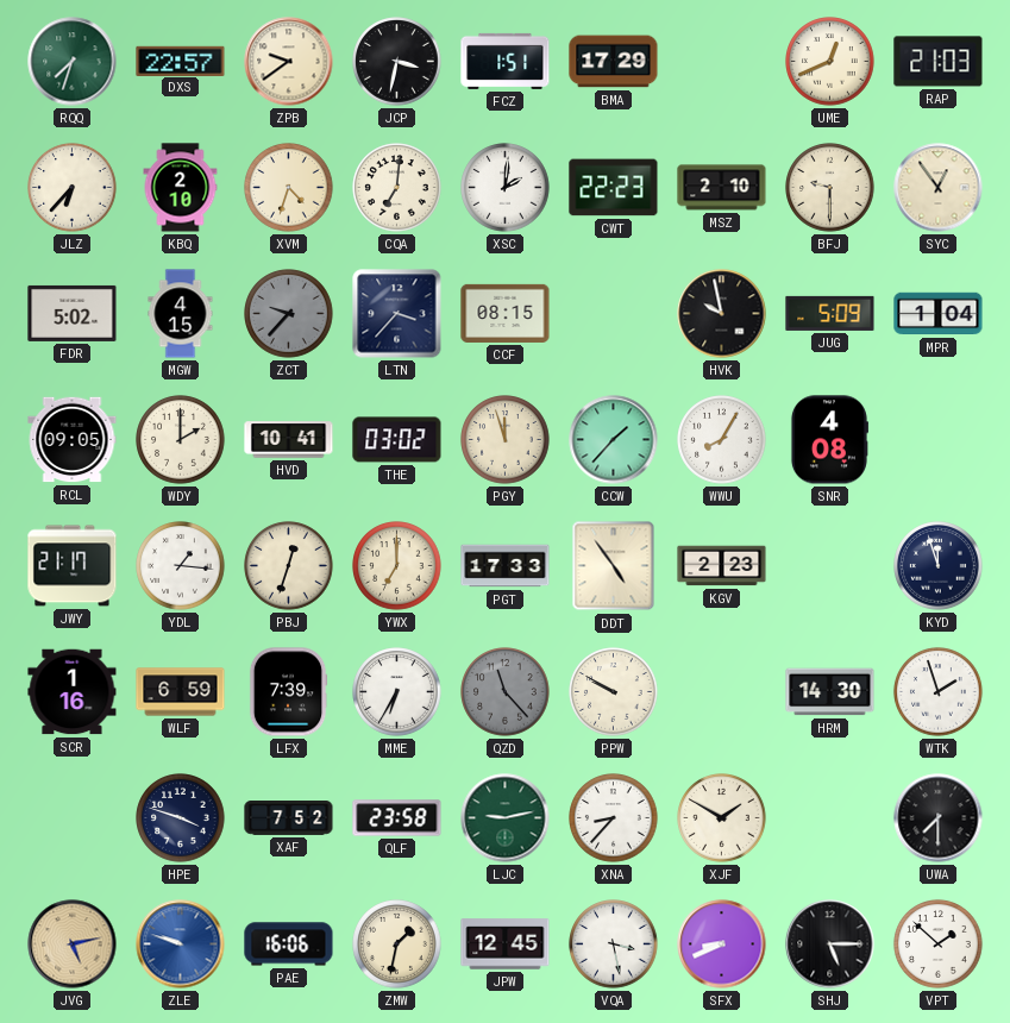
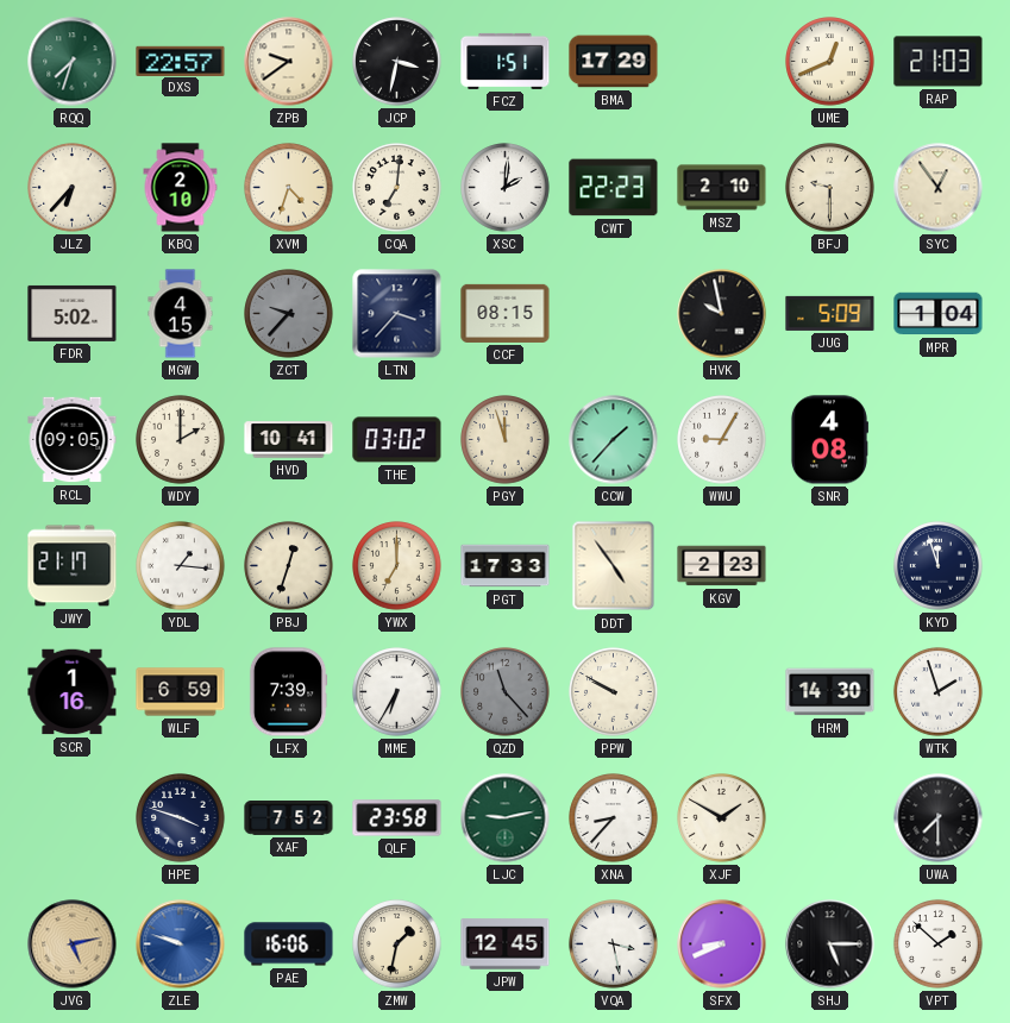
WWU: 8:05 -> 9:05
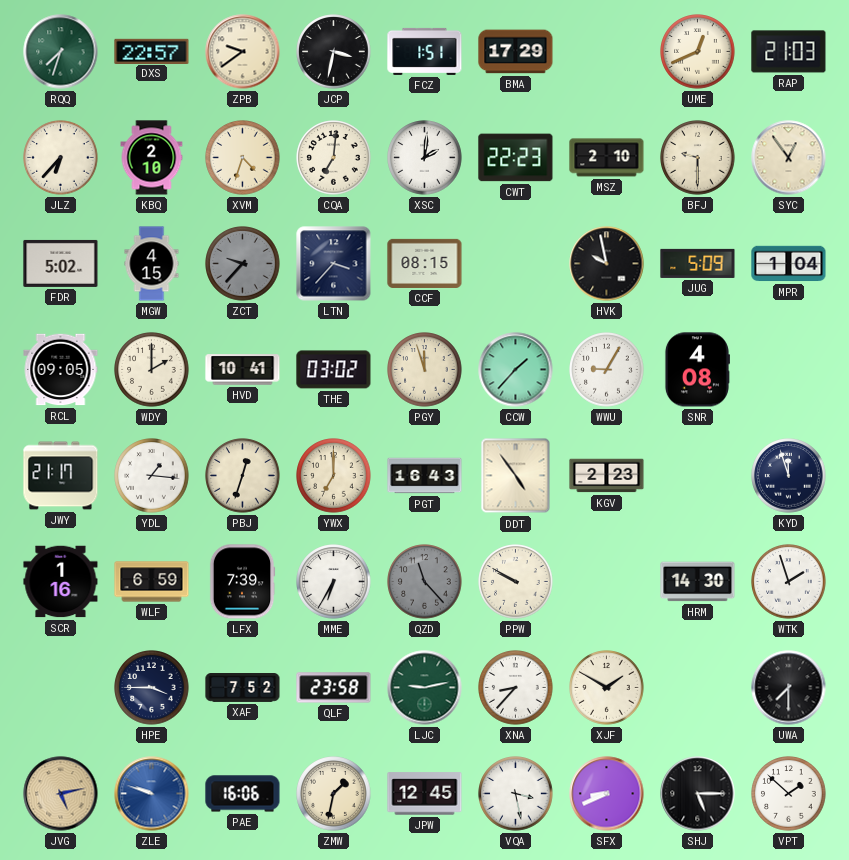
PGT: 17:33 -> 16:43
HPE: 3:48 -> 3:45
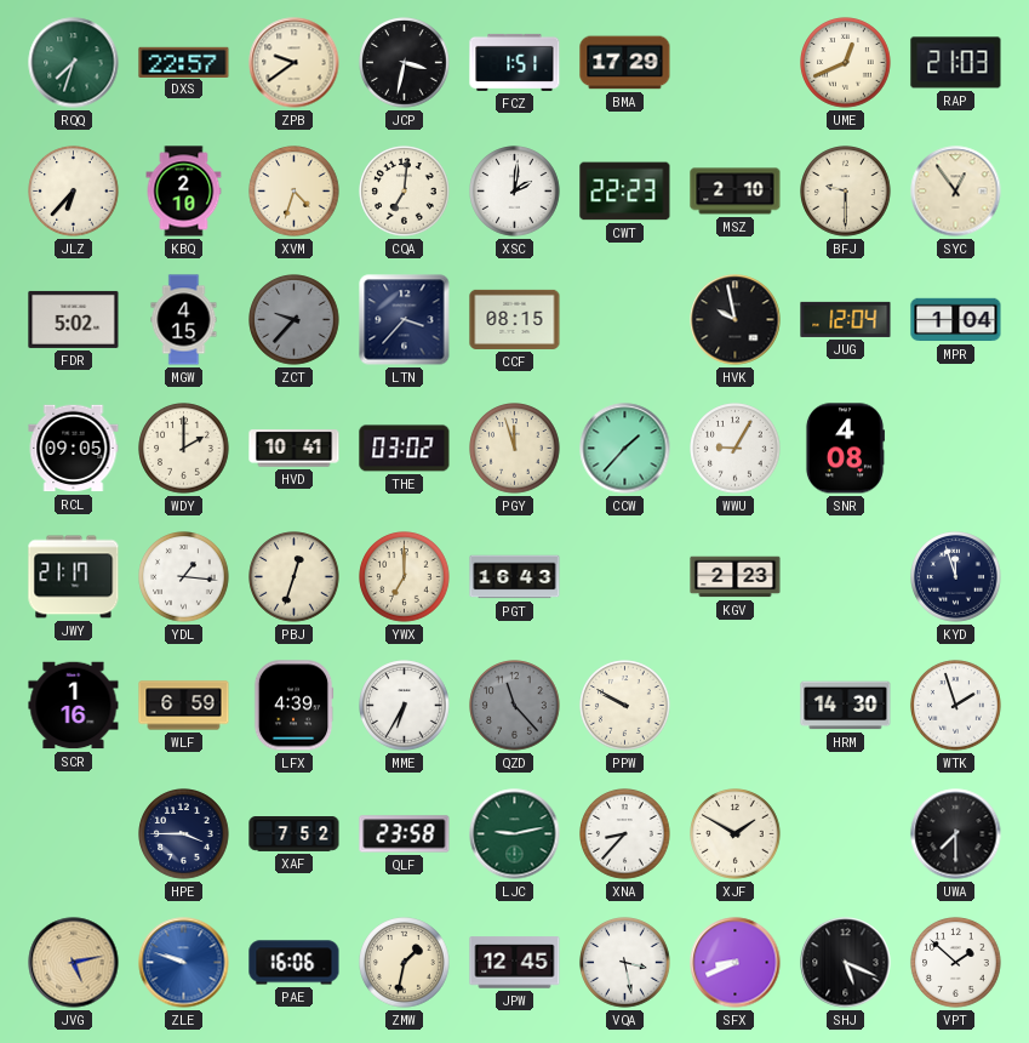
JUG: 5:09 -> 12:04
DDT: 4:54 -> none
LFX: 7:39 -> 4:39
SHJ: 5:15 -> 5:19
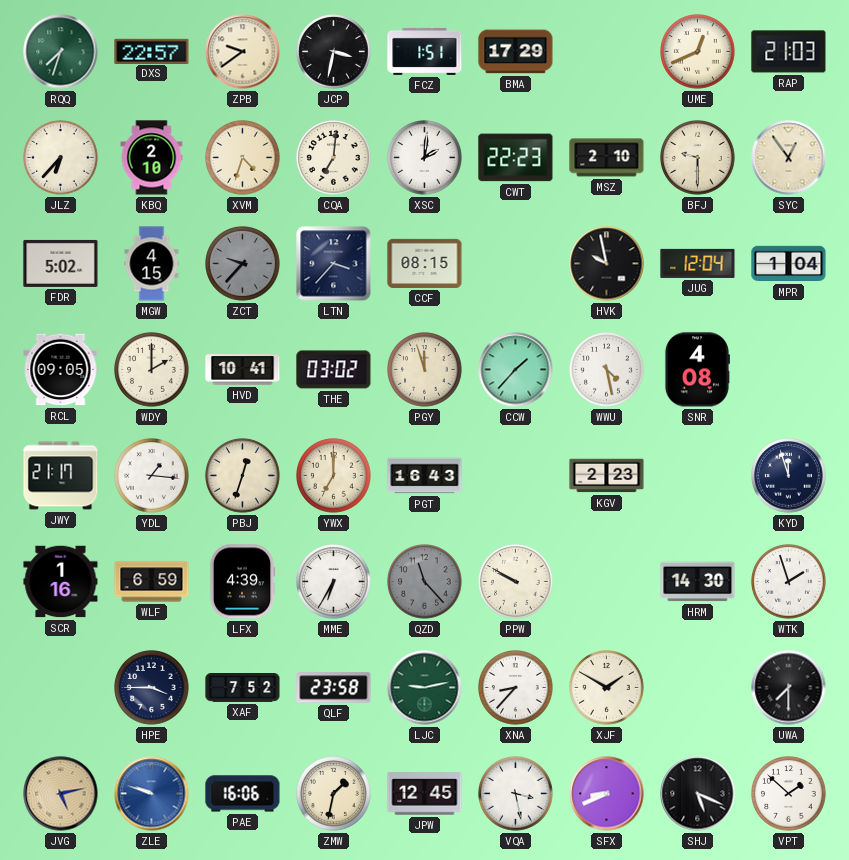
WWU: 9:05 -> 4:28
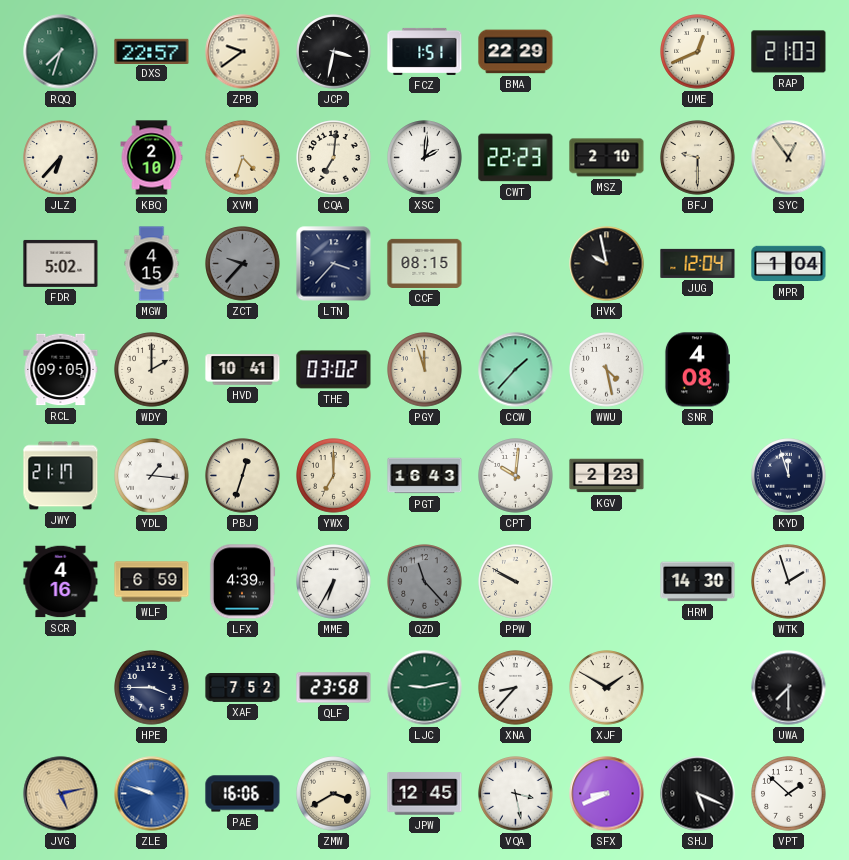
BMA: 17:29 -> 22:29
CPT: none -> 10:01
SCR: 1:16 -> 4:16
ZMW: 1:32 -> 3:40
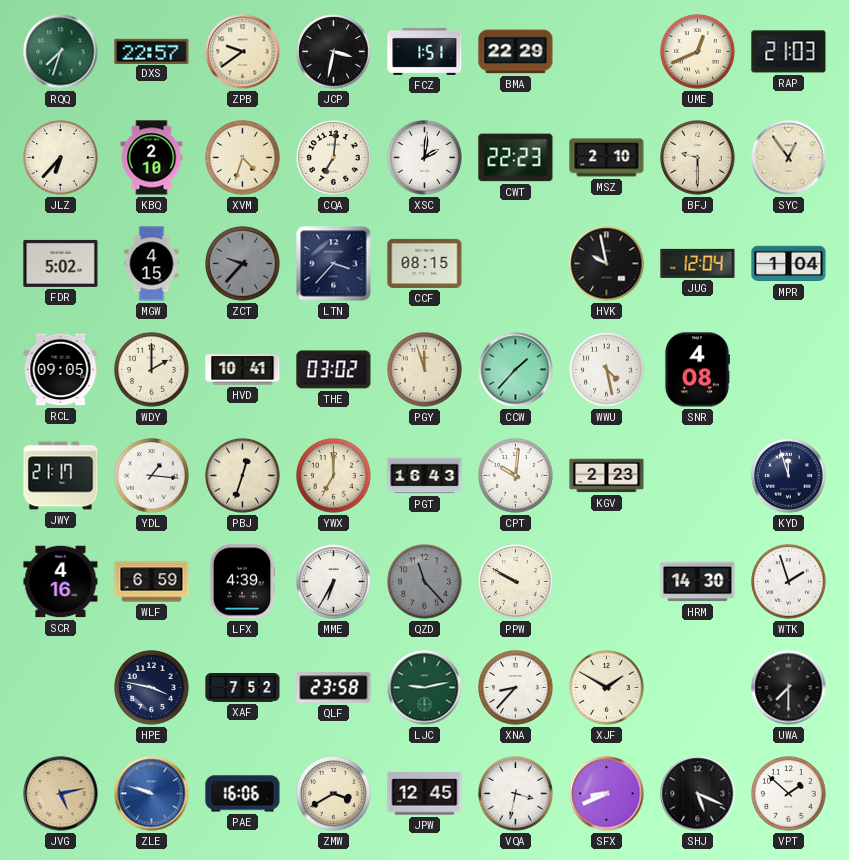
HPE: 3:45 -> 3:47
VQA: 3:28 -> 3:32
